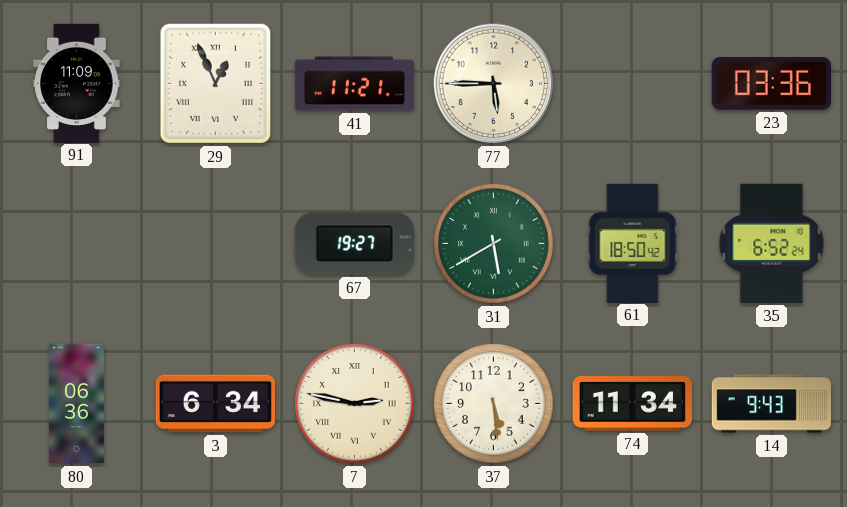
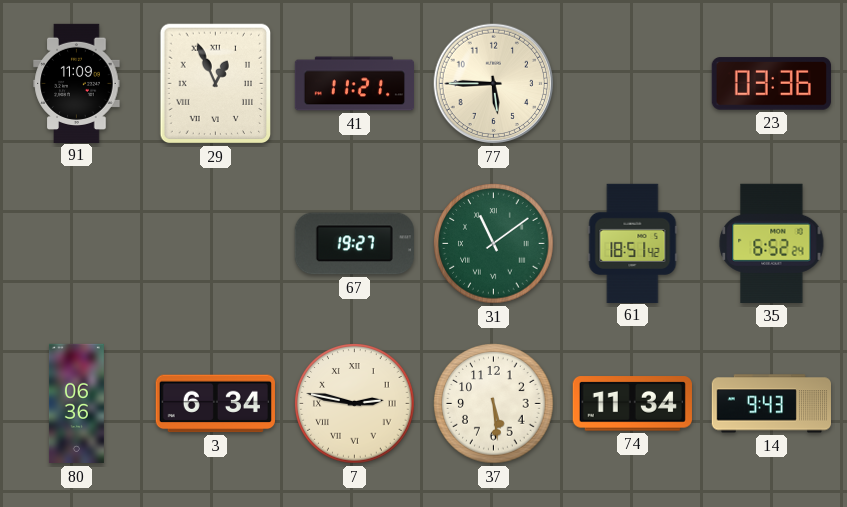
31: 5:40 -> 11:09
61: 18:50 -> 18:51
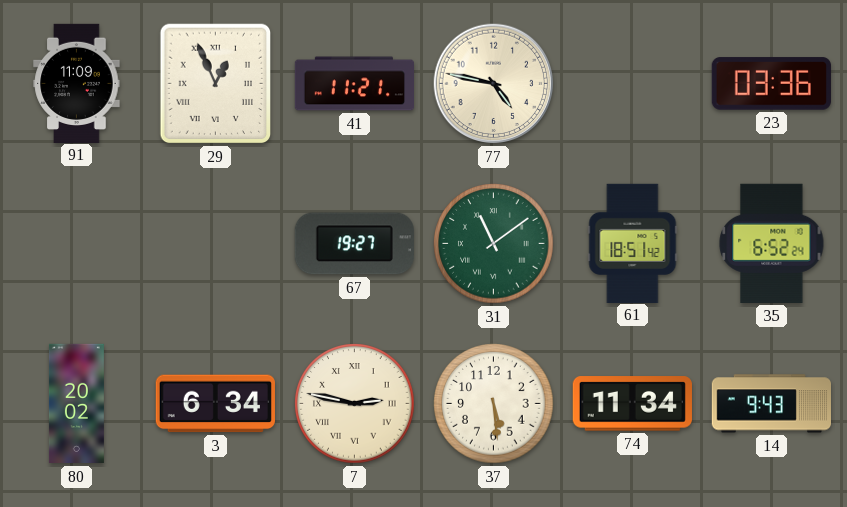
77: 5:45 -> 4:47
80: 06:36 -> 20:02
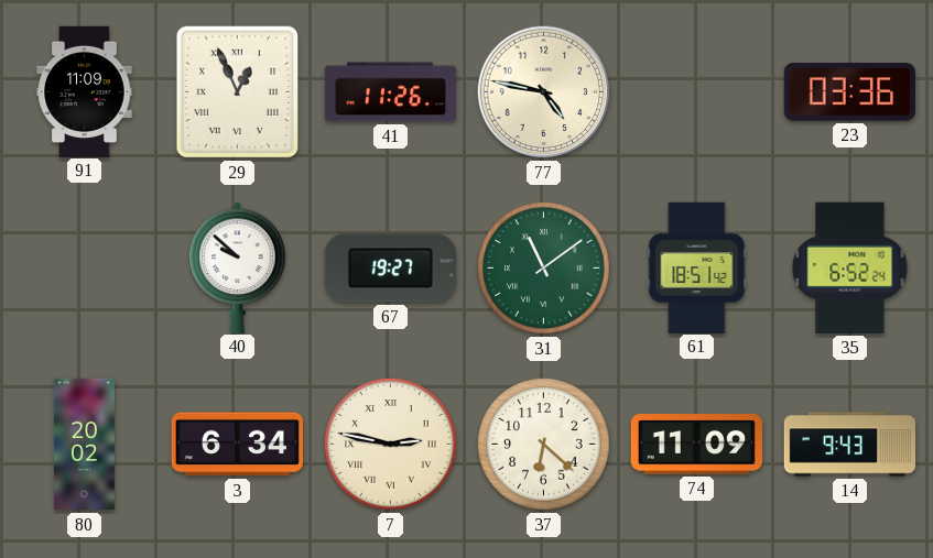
41: 11:21 -> 11:26
40: none -> 9:52
37: 5:29 -> 6:22
74: 11:34 -> 11:09
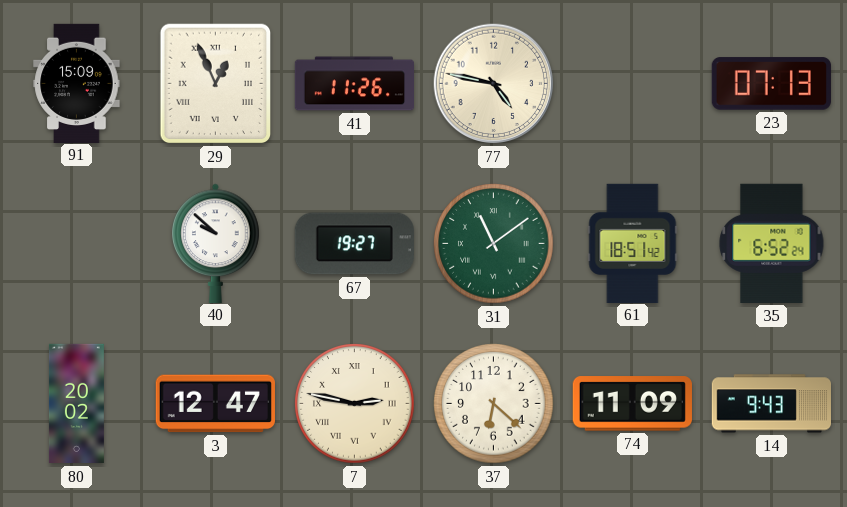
91: 11:09 -> 15:09
23: 03:36 -> 07:13
3: 6:34 -> 12:47
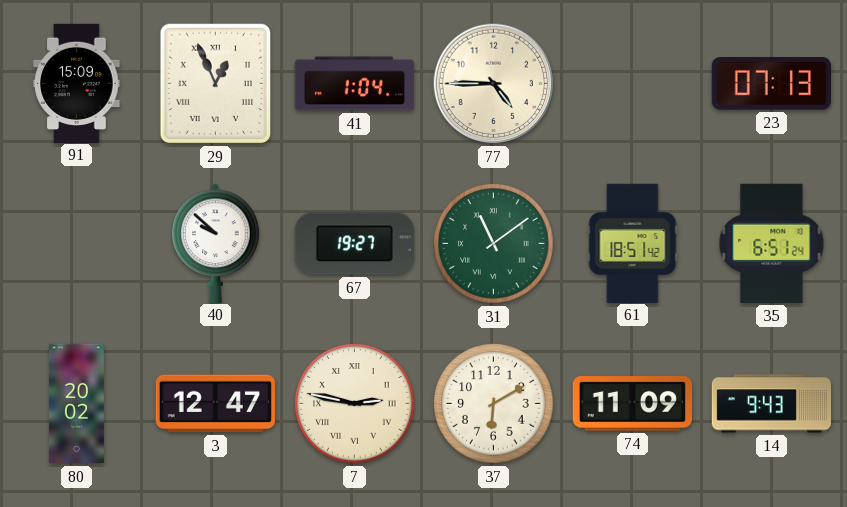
41: 11:26 -> 1:04
77: 4:47 -> 4:45
35: 6:52 -> 6:51
37: 6:22 -> 6:10
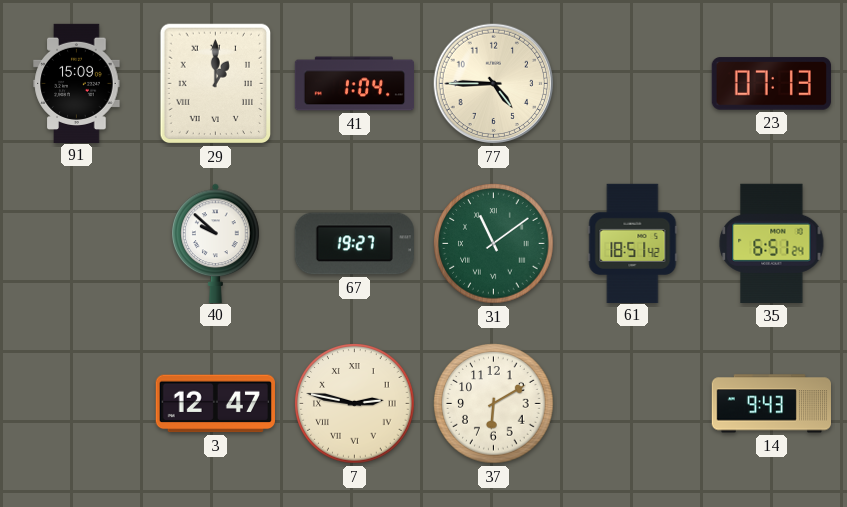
29: 12:56 -> 1:00
80: 20:02 -> none
74: 11:09 -> none
